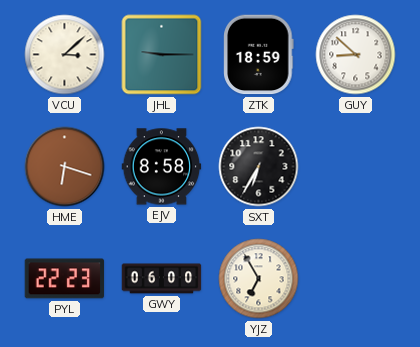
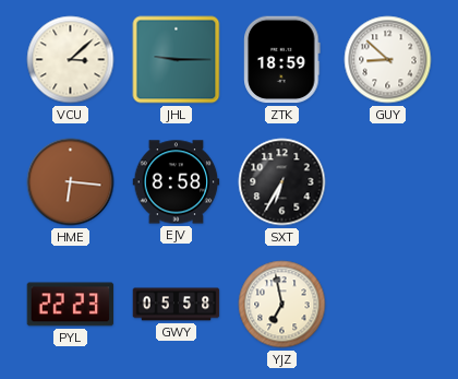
HME: 6:18 -> 6:16
GWY: 06:00 -> 05:58
YJZ: 6:55 -> 6:58
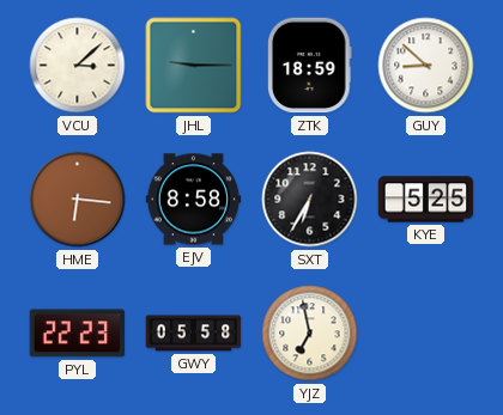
KYE: none -> 5:25
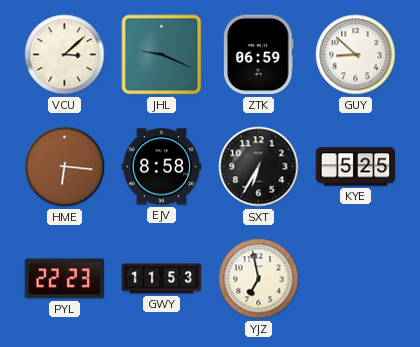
JHL: 9:15 -> 9:19
ZTK: 18:59 -> 06:59
GWY: 05:58 -> 11:53
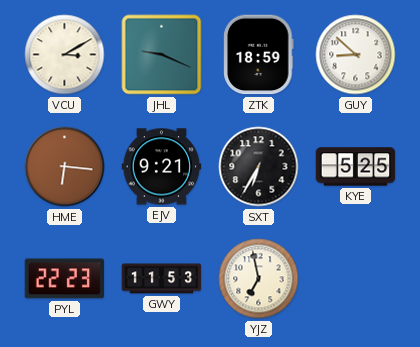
VCU: 3:08 -> 3:10
ZTK: 06:59 -> 18:59
EJV: 8:58 -> 9:21
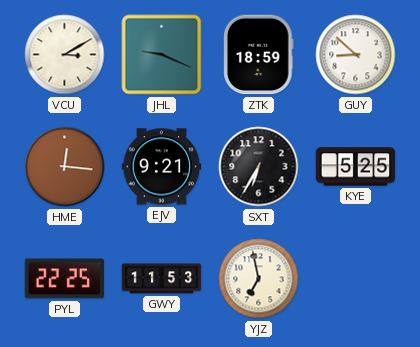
HME: 6:16 -> 12:16
PYL: 22:23 -> 22:25
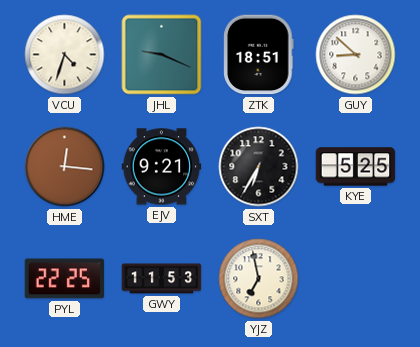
VCU: 3:10 -> 4:33
ZTK: 18:59 -> 18:51
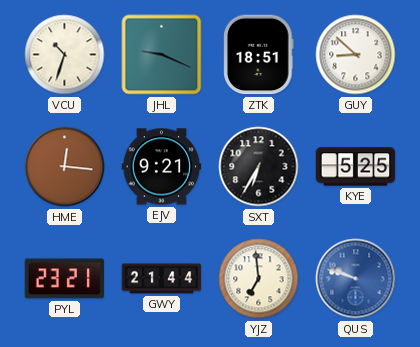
VCU: 4:33 -> 10:33
PYL: 22:25 -> 23:21
GWY: 11:53 -> 21:44
YJZ: 6:58 -> 6:59
QUS: none -> 9:48
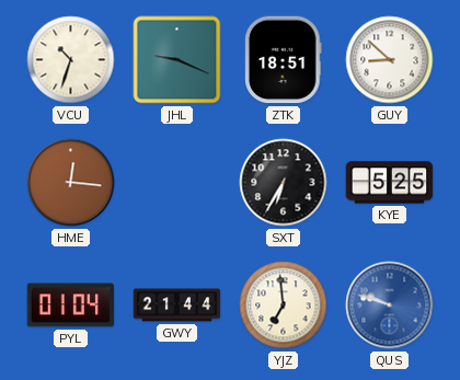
EJV: 9:21 -> none
PYL: 23:21 -> 01:04
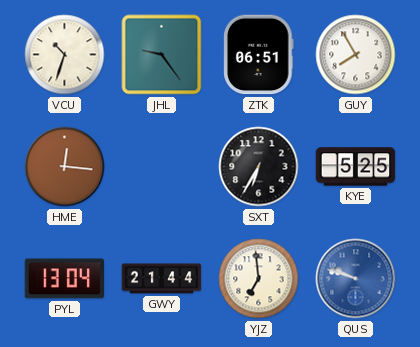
JHL: 9:19 -> 9:24
ZTK: 18:51 -> 06:51
GUY: 8:52 -> 7:55
PYL: 01:04 -> 13:04
